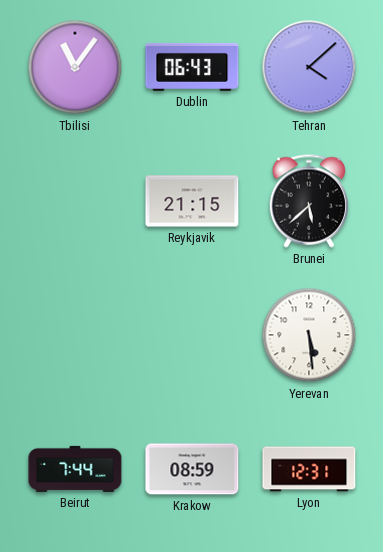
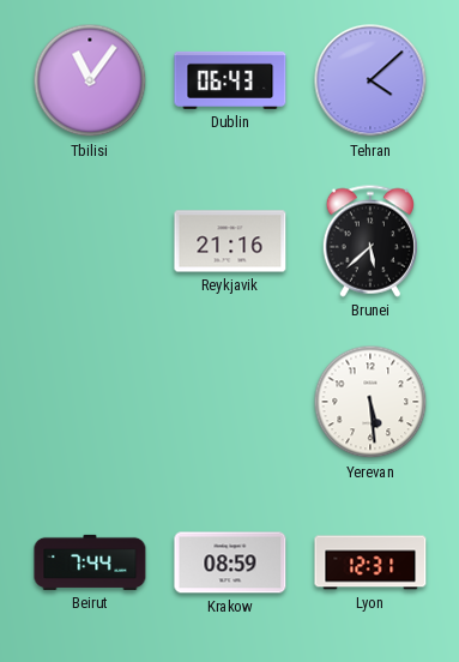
Reykjavik: 21:15 -> 21:16
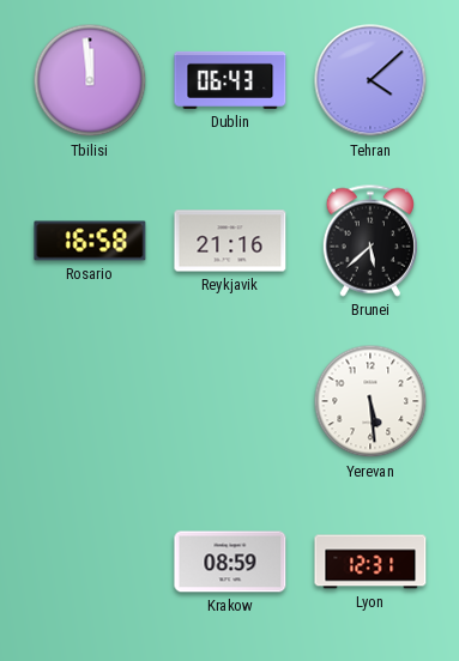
Tbilisi: 11:06 -> 11:59
Rosario: none -> 16:58
Beirut: 7:44 -> none
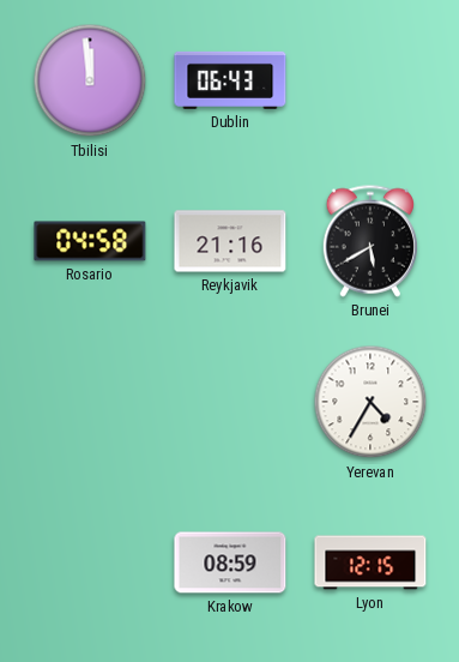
Tehran: 4:08 -> none
Rosario: 16:58 -> 04:58
Brunei: 5:38 -> 5:40
Yerevan: 5:29 -> 4:35
Lyon: 12:31 -> 12:15
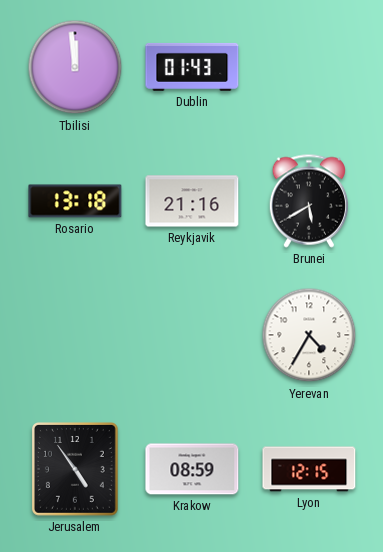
Dublin: 06:43 -> 01:43
Rosario: 04:58 -> 13:18
Jerusalem: none -> 4:54
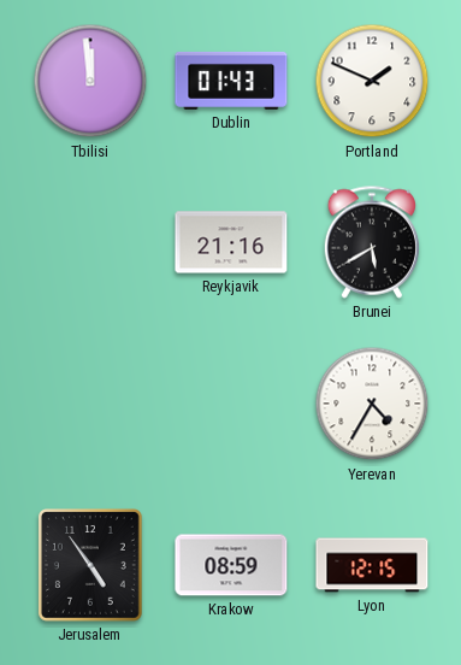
Portland: none -> 1:49
Rosario: 13:18 -> none
